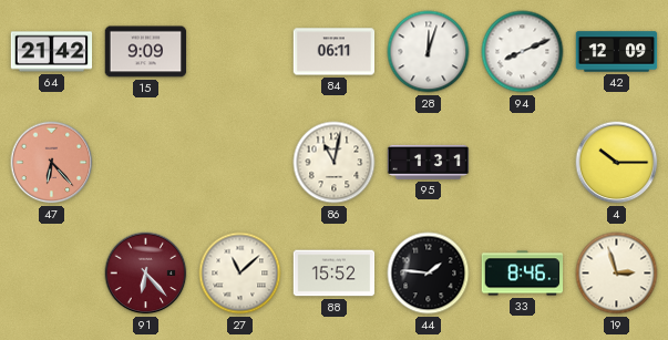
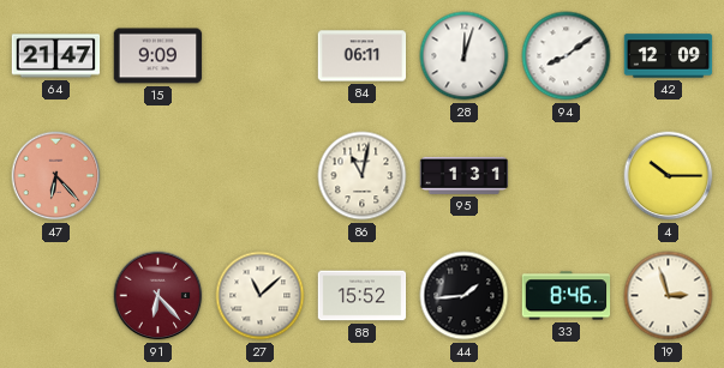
64: 21:42 -> 21:47
94: 8:11 -> 8:09
44: 1:46 -> 1:44
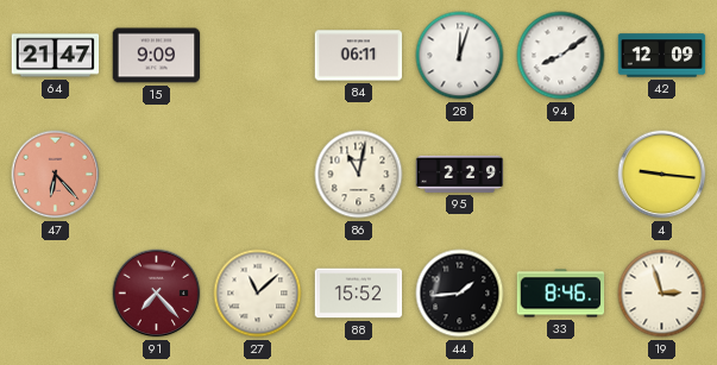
95: 1:31 -> 2:29
4: 10:15 -> 9:16
91: 6:23 -> 7:23
